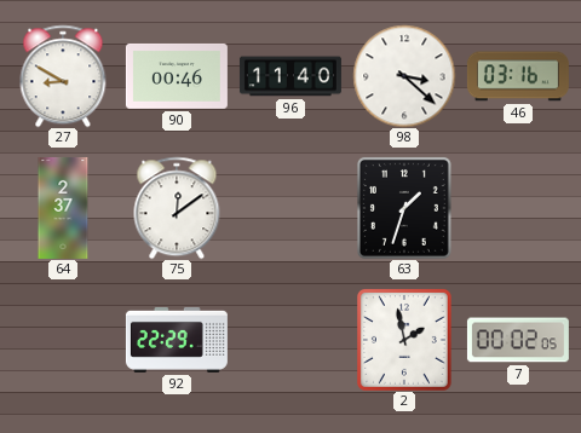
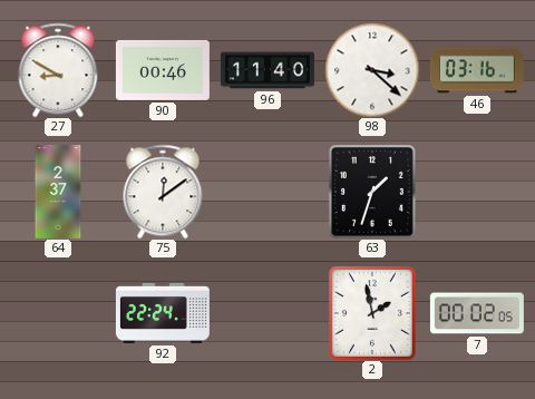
92: 22:29 -> 22:24
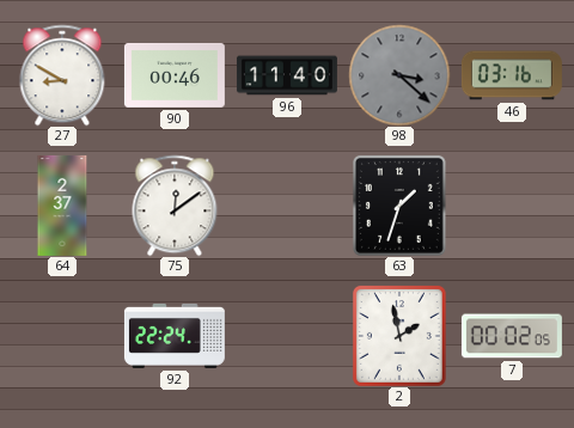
98 dial: white -> grey
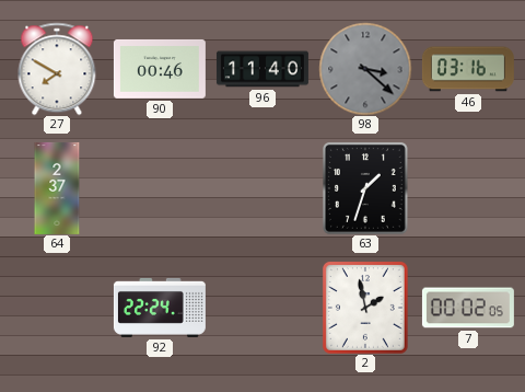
27: 8:50 -> 7:50
75: 12:09 -> none
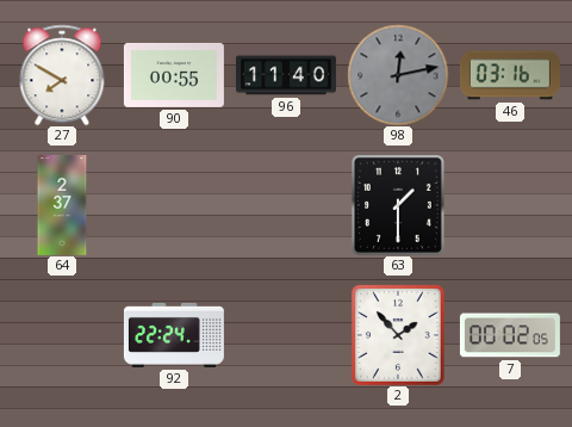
90: 00:46 -> 00:55
98: 3:22 -> 12:13
63: 1:33 -> 1:30
2: 1:58 -> 1:53
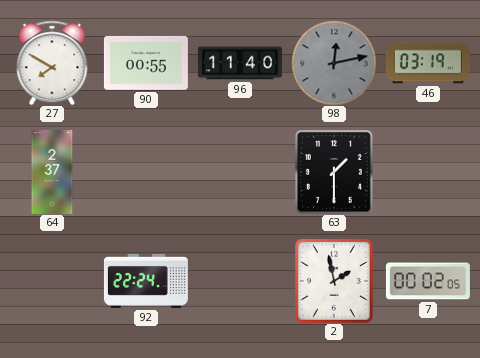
46: 03:16 -> 03:19
2: 1:53 -> 1:58
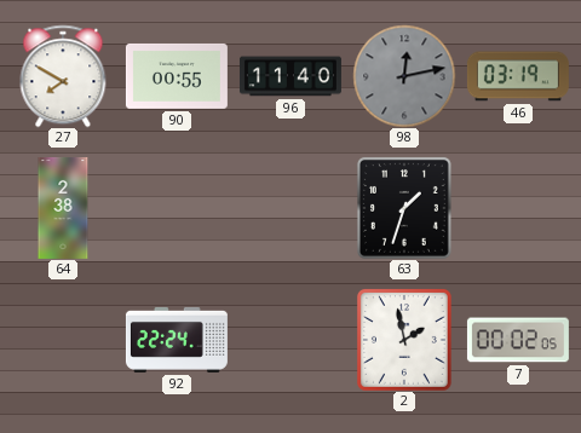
64: 2:37 -> 2:38
63: 1:30 -> 1:33
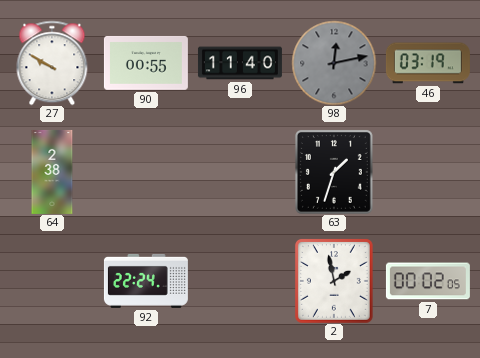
27: 7:50 -> 9:50
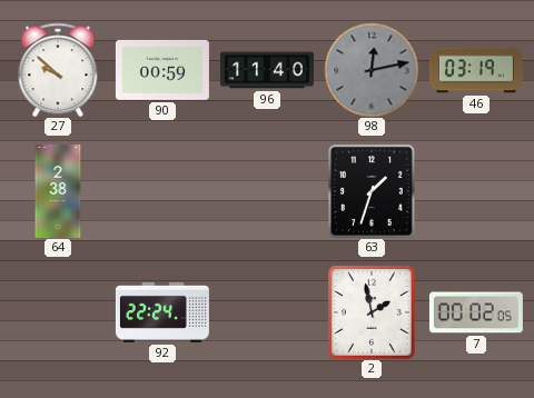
27: 9:50 -> 9:52
90: 00:55 -> 00:59
